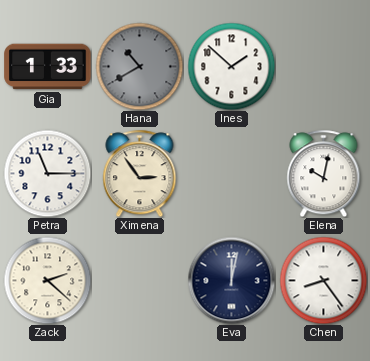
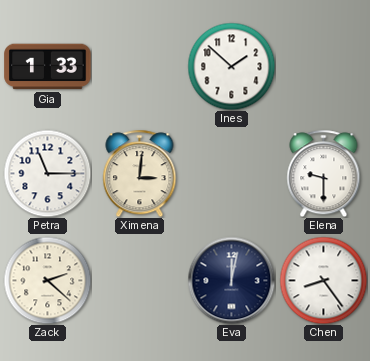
Hana: 10:40 -> none
Ximena: 2:54 -> 3:01
Elena: 10:02 -> 9:30
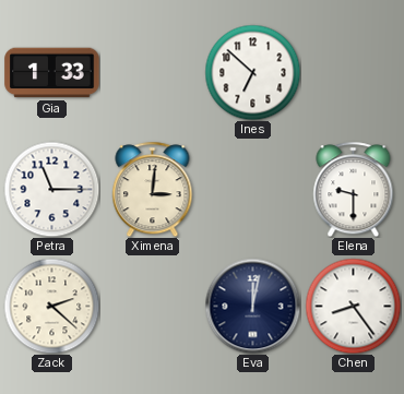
Ines: 1:52 -> 6:52
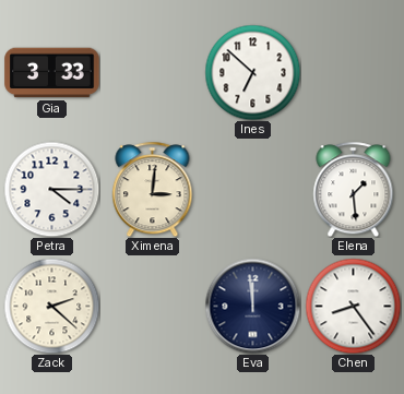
Gia: 1:33 -> 3:33
Petra: 11:15 -> 4:15
Elena: 9:30 -> 1:29
Eva: 12:02 -> 11:59
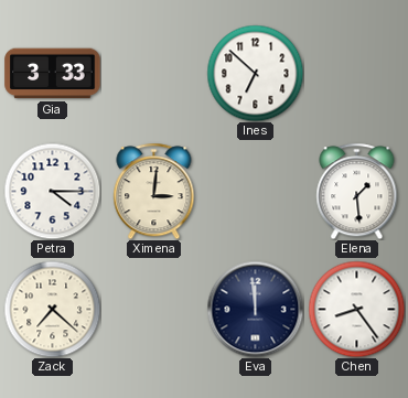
Zack: 2:22 -> 7:22
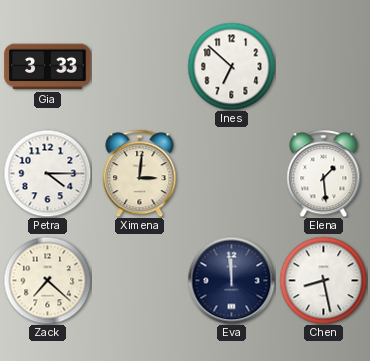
Chen: 8:24 -> 8:28
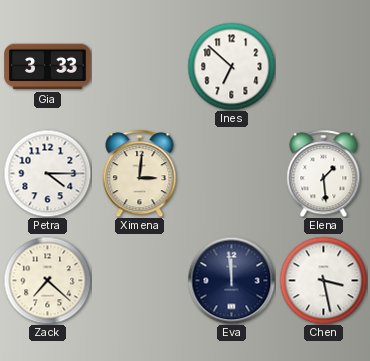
Chen: 8:28 -> 3:28
